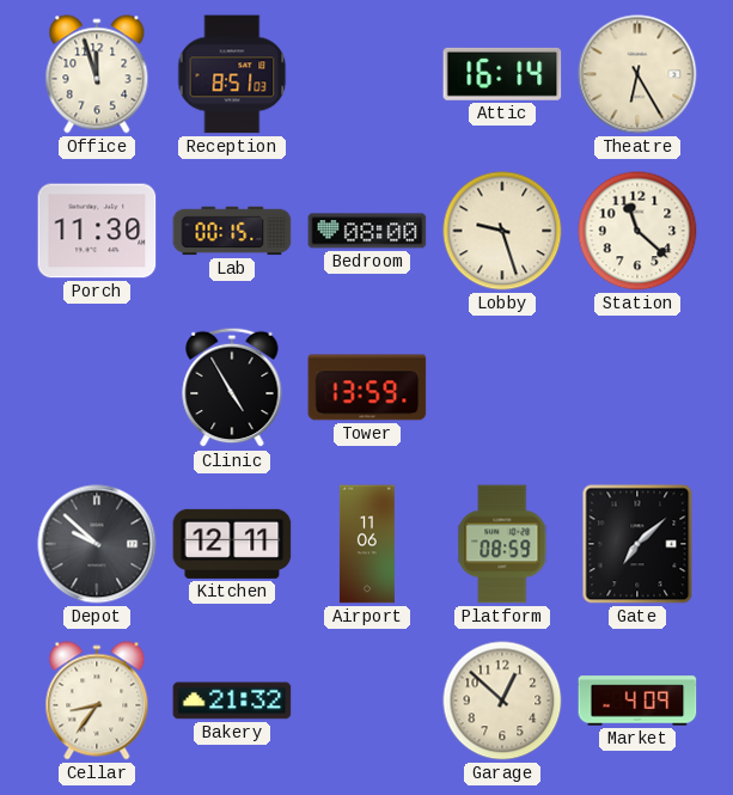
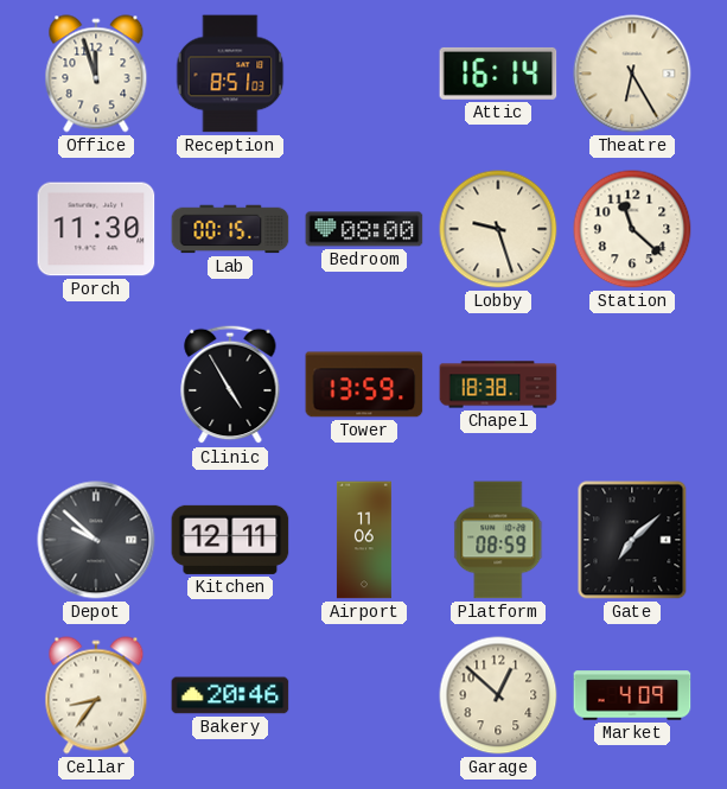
Chapel: none -> 18:38
Bakery: 21:32 -> 20:46
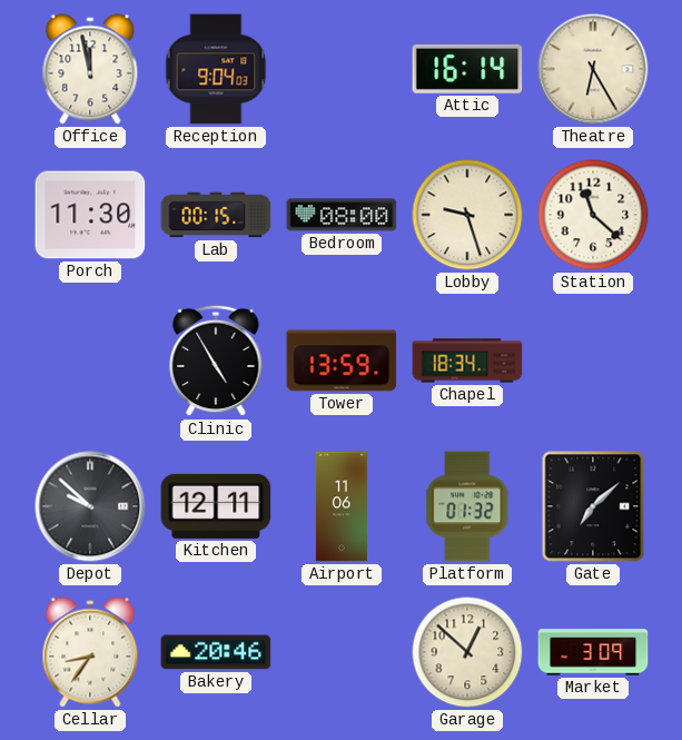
Office: 11:57 -> 11:58
Reception: 8:51 -> 9:04
Chapel: 18:38 -> 18:34
Platform: 08:59 -> 01:32
Market: 4:09 -> 3:09
